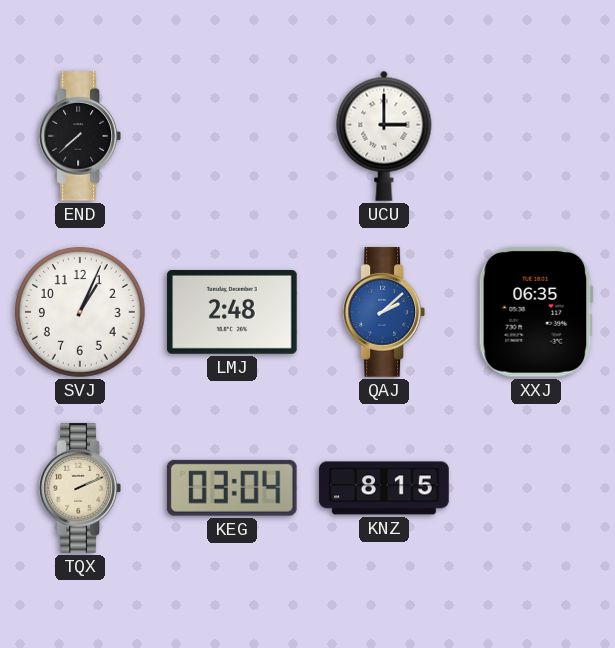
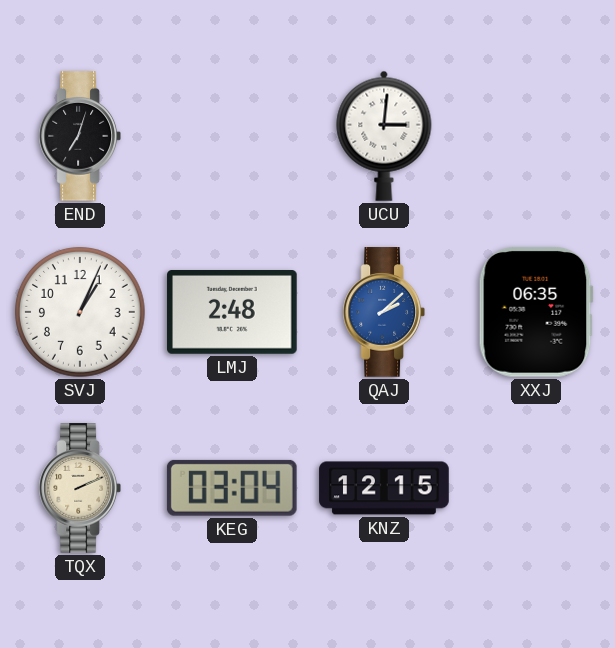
END: 7:38 -> 7:03
UCU: 3:00 -> 3:01
KNZ: 8:15 -> 12:15
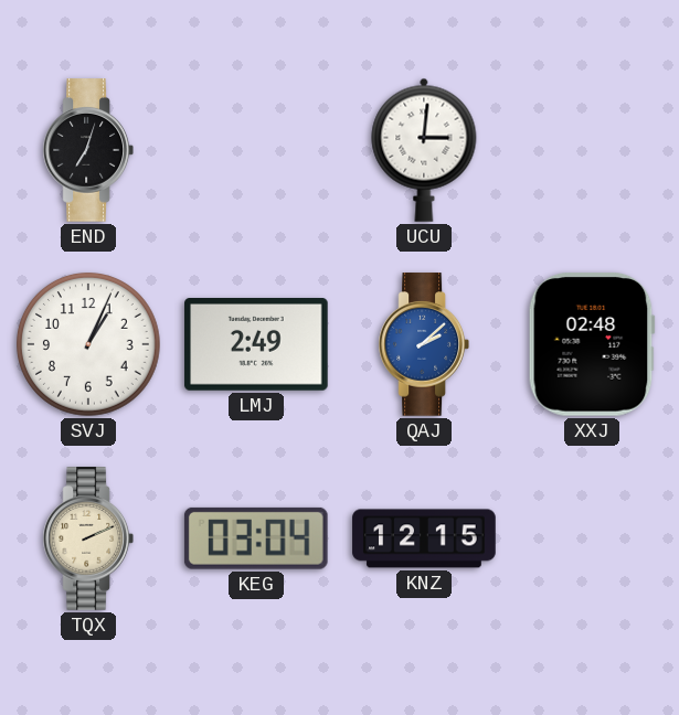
LMJ: 2:48 -> 2:49
XXJ: 06:35 -> 02:48
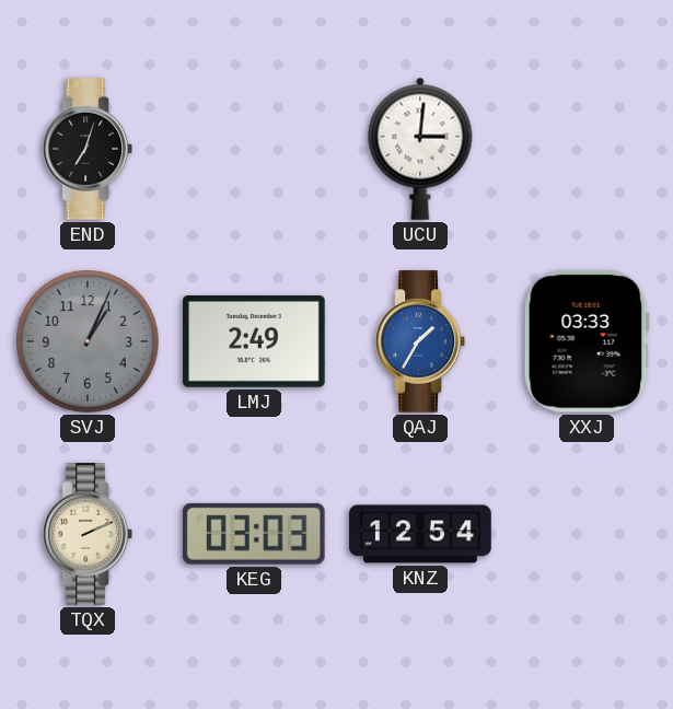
SVJ dial: white -> grey
QAJ: 2:08 -> 1:35
XXJ: 02:48 -> 03:33
KEG: 03:04 -> 03:03
KNZ: 12:15 -> 12:54
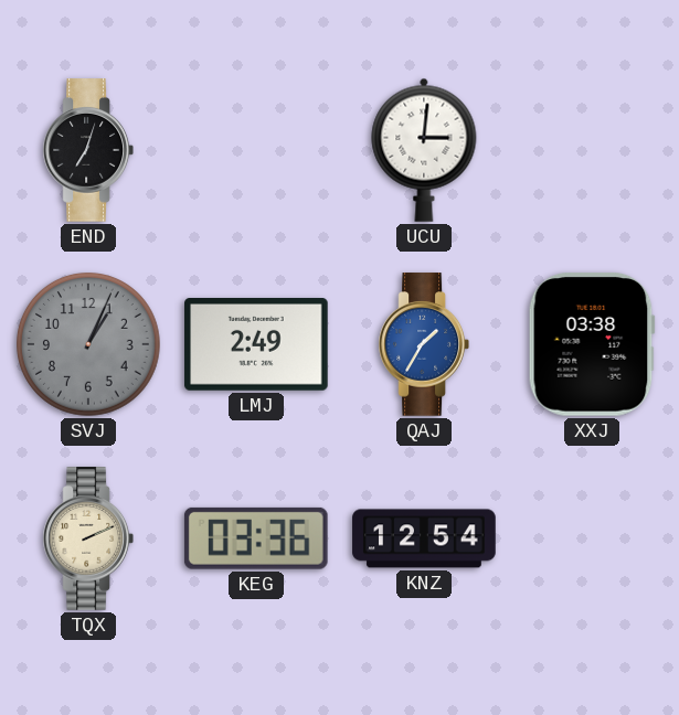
XXJ: 03:33 -> 03:38
KEG: 03:03 -> 03:36
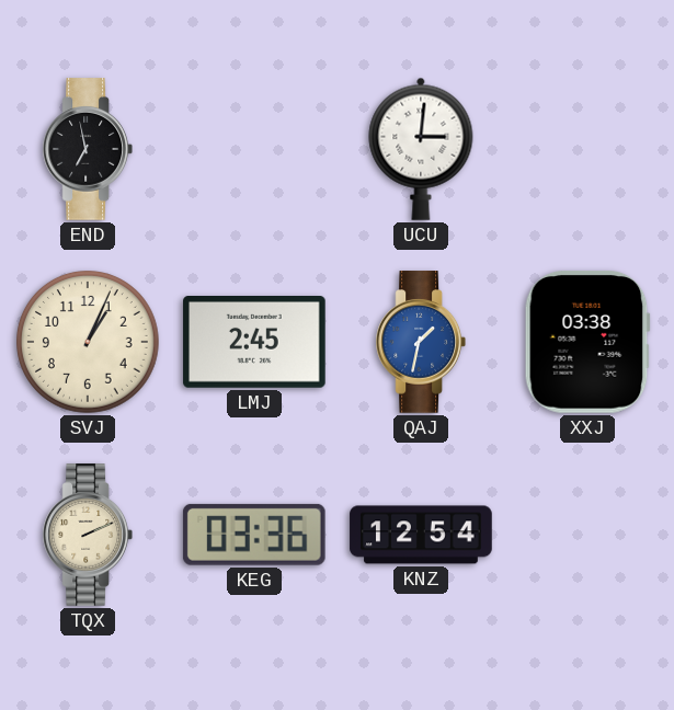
END: 7:03 -> 6:58
SVJ dial: grey -> cream
LMJ: 2:49 -> 2:45
QAJ: 1:35 -> 1:32
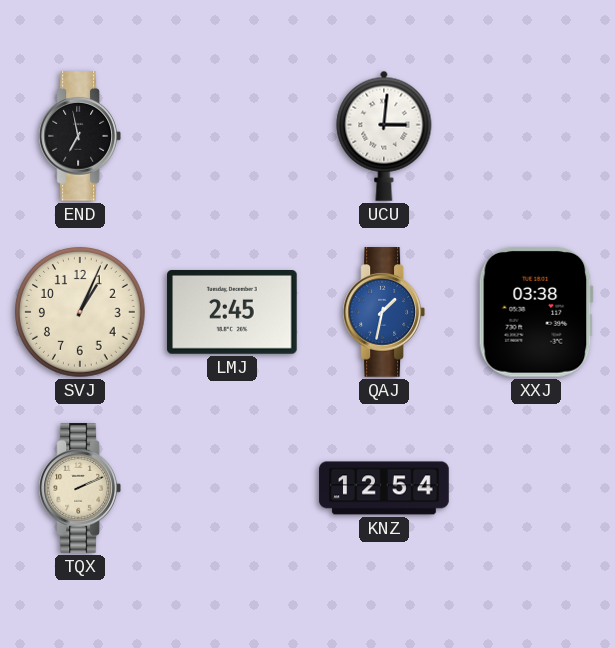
KEG: 03:36 -> none
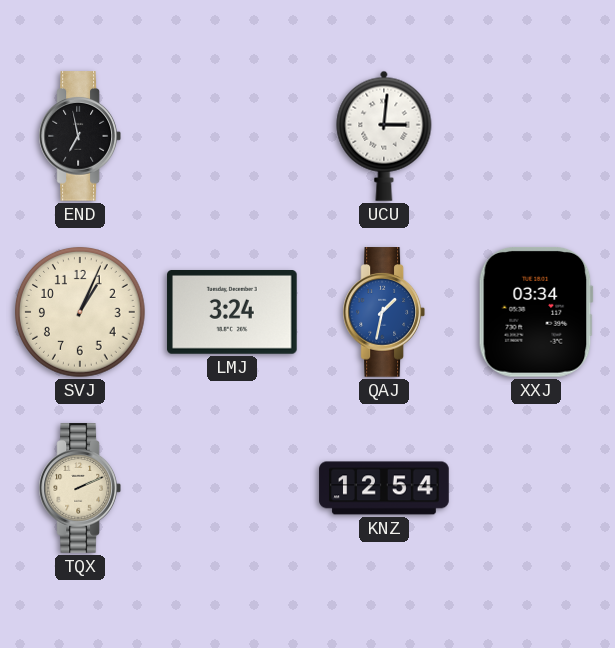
LMJ: 2:45 -> 3:24
XXJ: 03:38 -> 03:34
